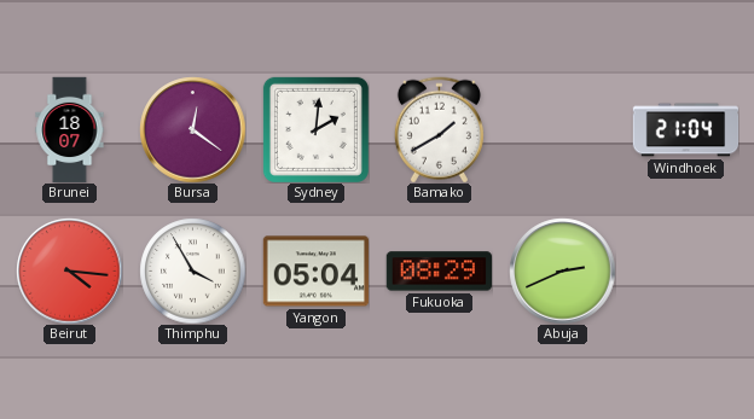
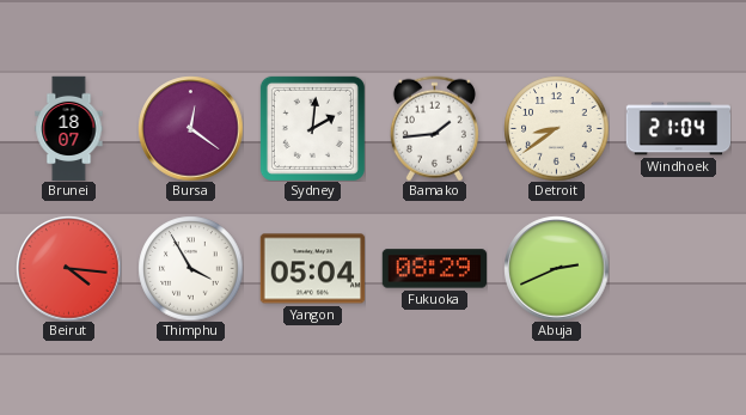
Bamako: 1:40 -> 1:44
Detroit: none -> 8:39
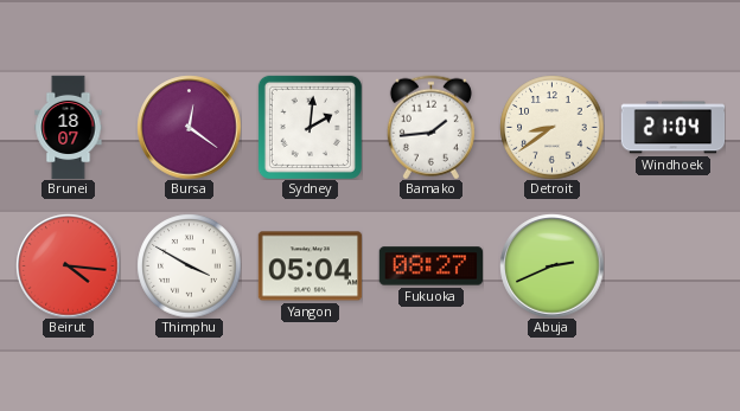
Thimphu: 3:55 -> 3:50
Fukuoka: 08:29 -> 08:27
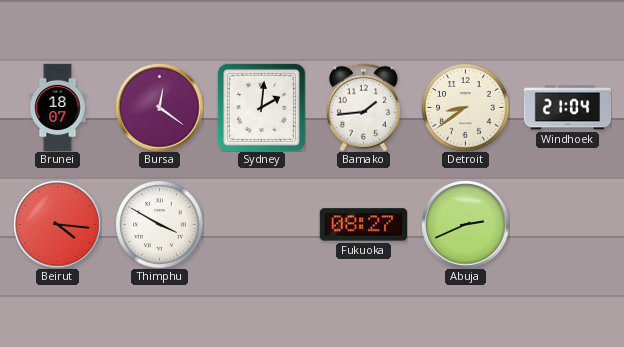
Yangon: 05:04 -> none
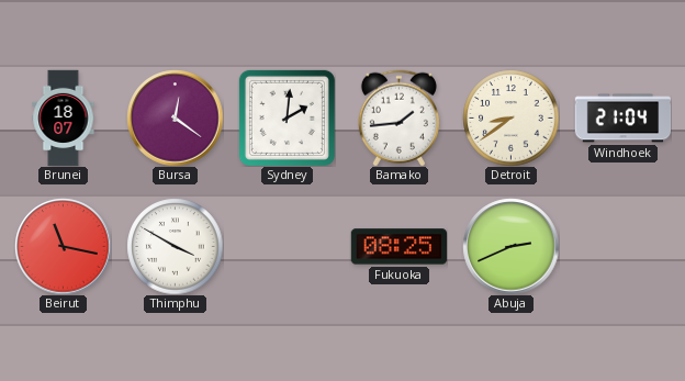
Beirut: 4:16 -> 11:17
Fukuoka: 08:27 -> 08:25
